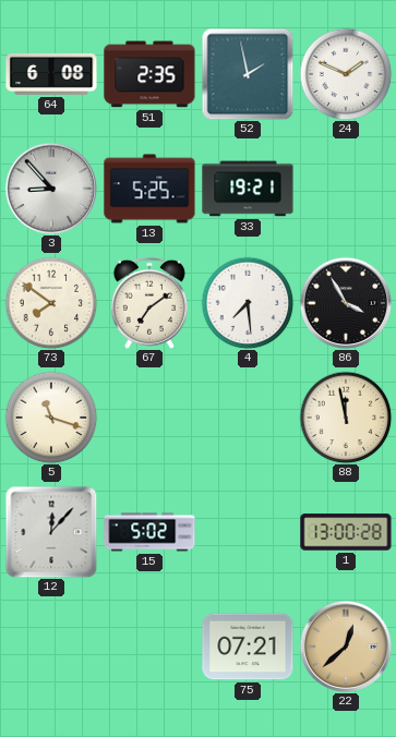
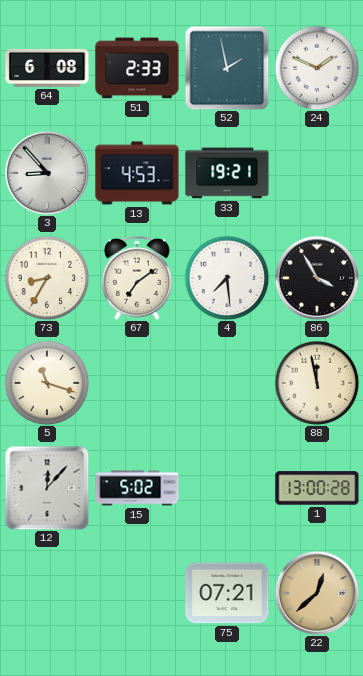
51: 2:35 -> 2:33
13: 5:25 -> 4:53
73: 7:51 -> 8:35
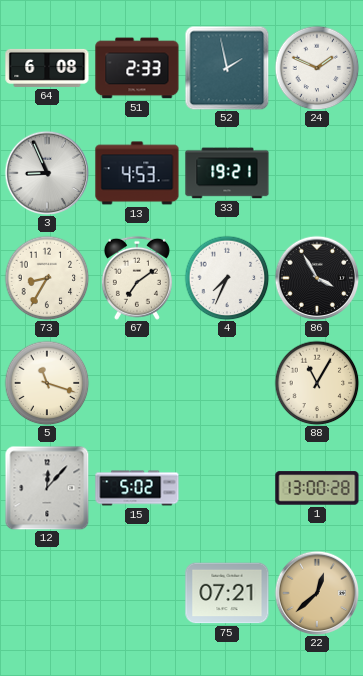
3: 8:53 -> 8:56
4: 7:29 -> 7:34
88: 11:58 -> 11:05
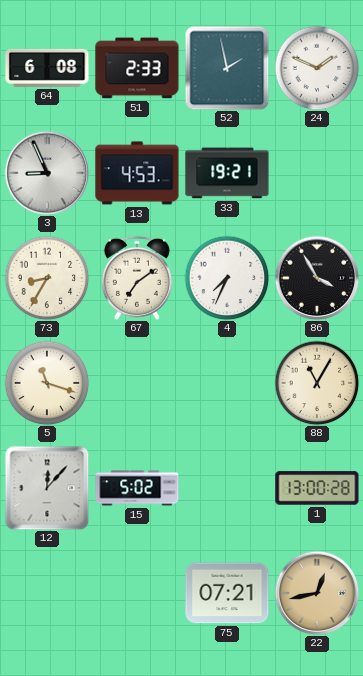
22: 12:38 -> 12:43
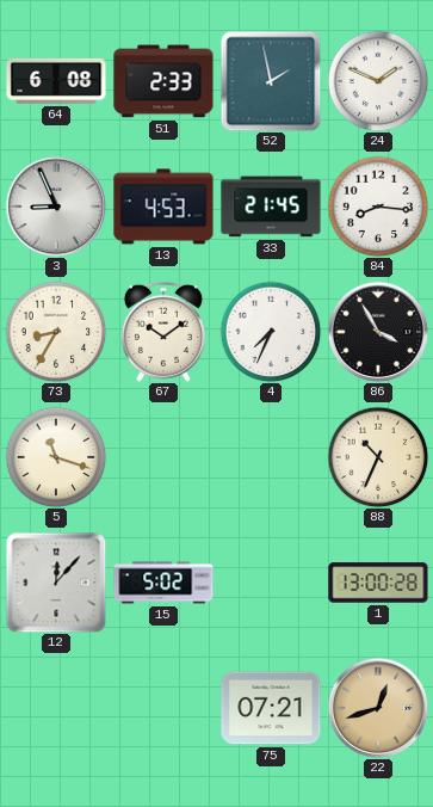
33: 19:21 -> 21:45
84: none -> 8:16
67: 7:09 -> 10:09
88: 11:05 -> 10:34
22: 12:43 -> 12:42
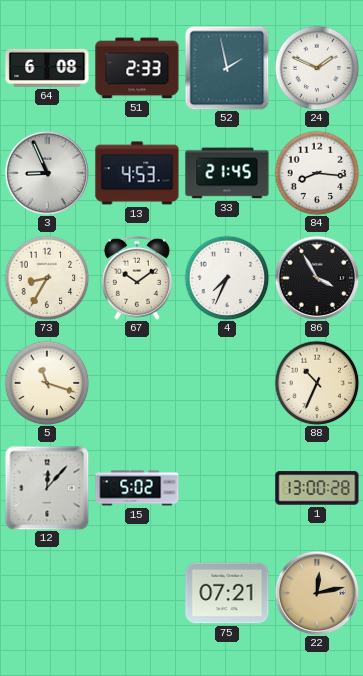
22: 12:42 -> 12:13
